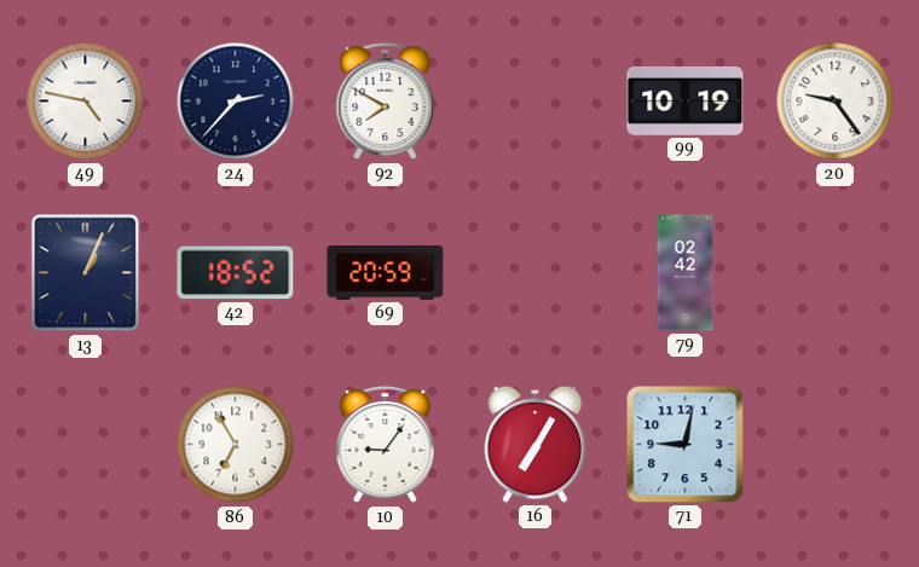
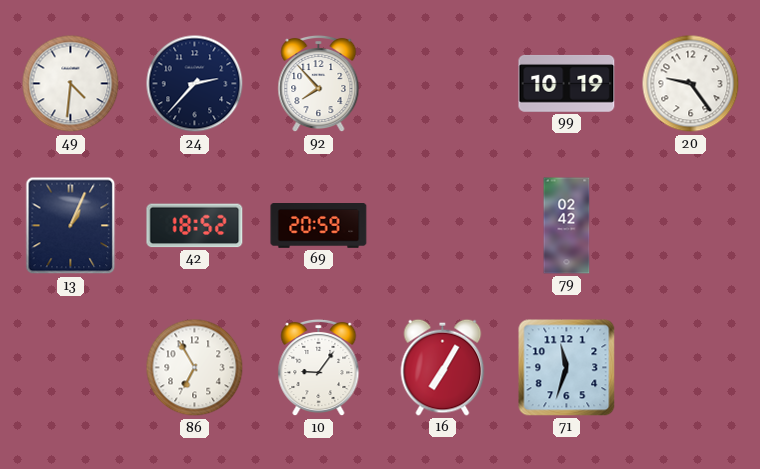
49: 4:47 -> 4:31
92: 7:50 -> 7:53
71: 9:02 -> 11:33
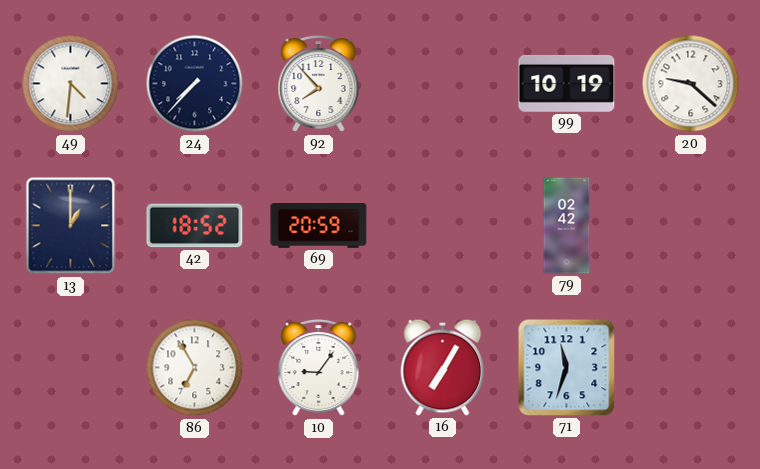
24: 2:37 -> 7:37
20: 9:24 -> 9:22
13: 1:04 -> 1:00
